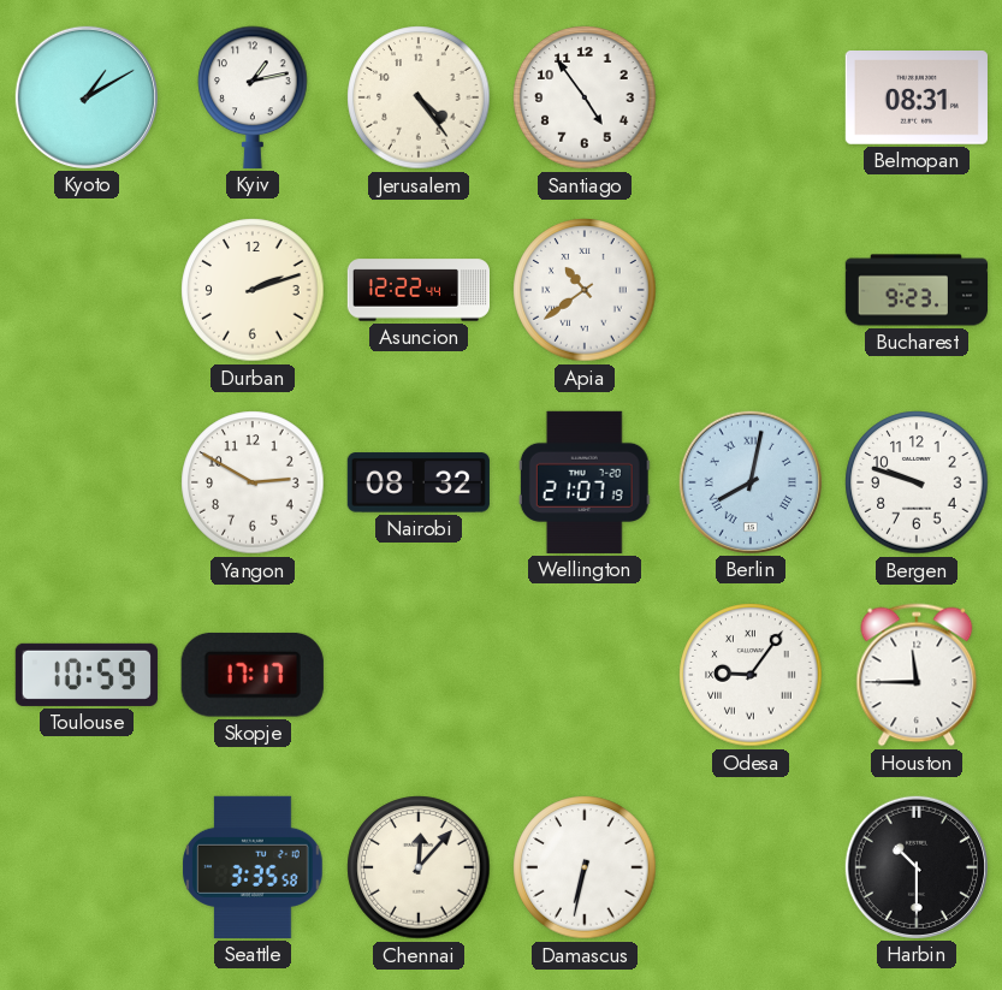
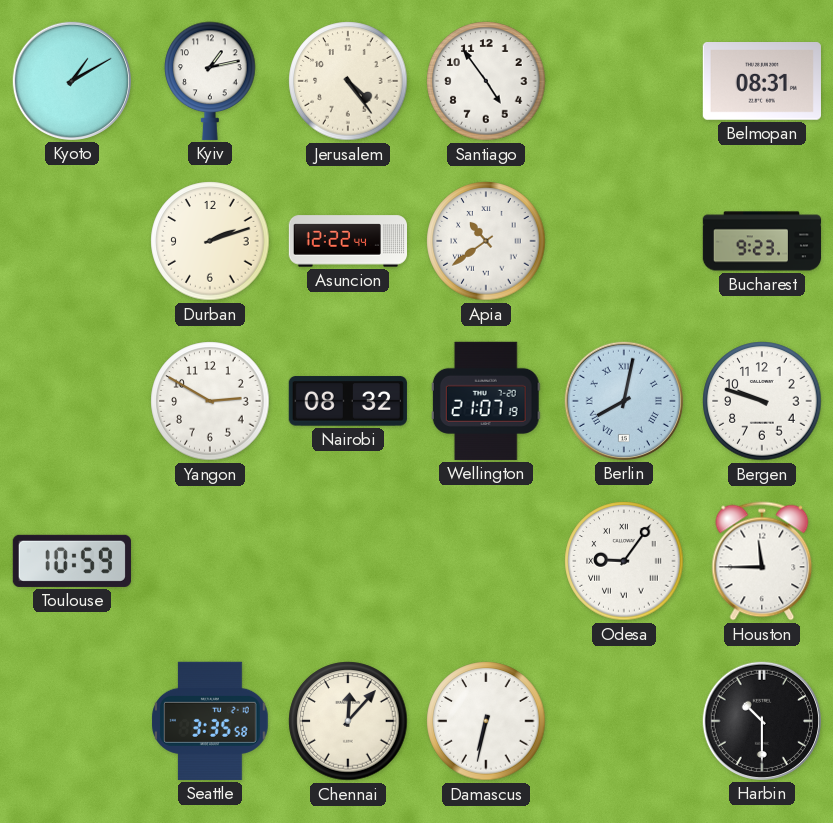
Skopje: 17:17 -> none
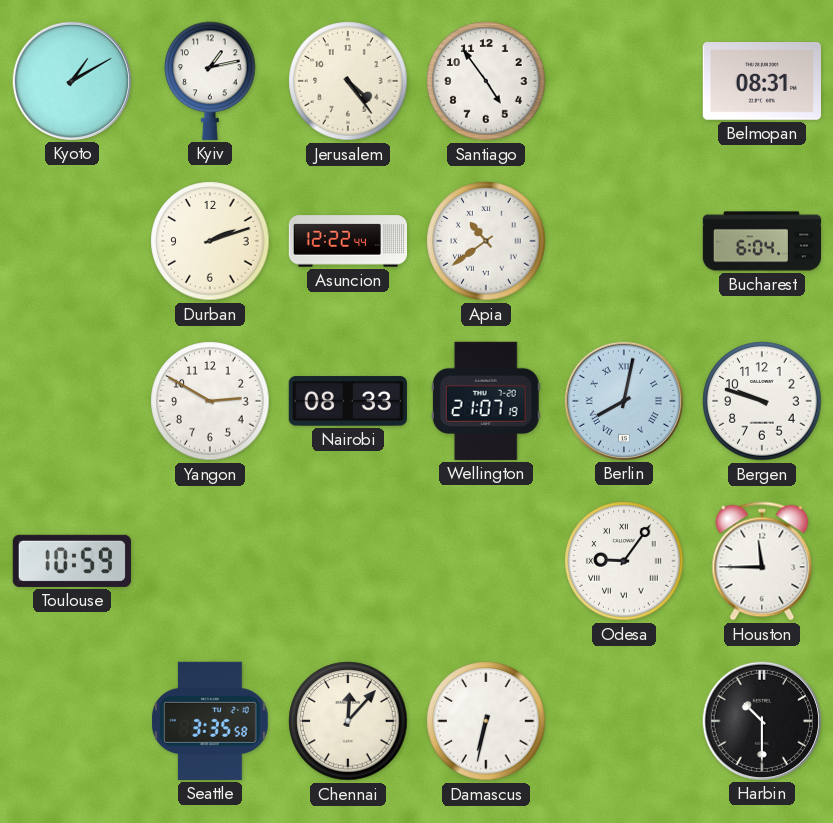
Bucharest: 9:23 -> 6:04
Nairobi: 08:32 -> 08:33
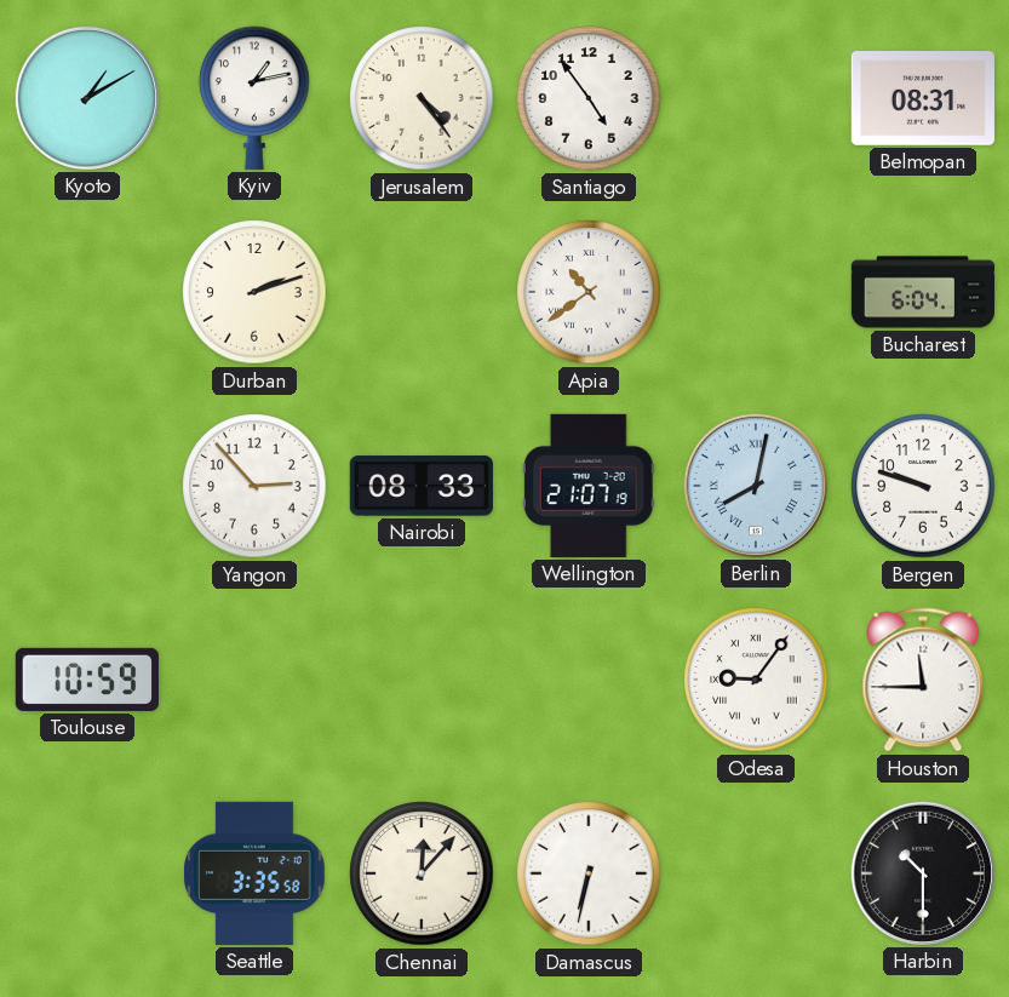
Asuncion: 12:22 -> none
Yangon: 2:50 -> 2:53
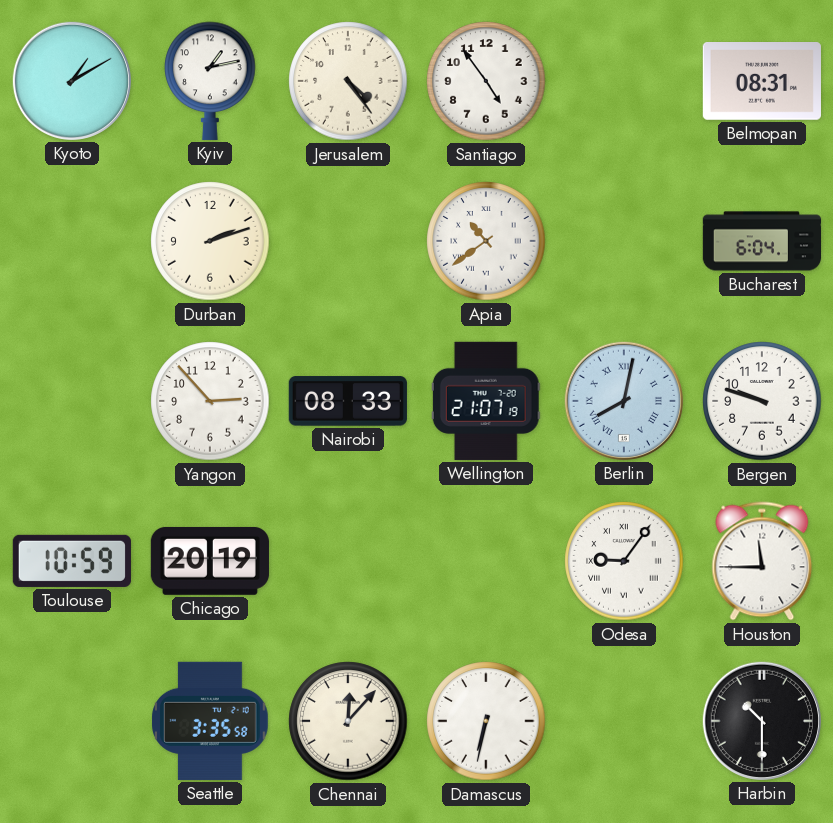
Chicago: none -> 20:19
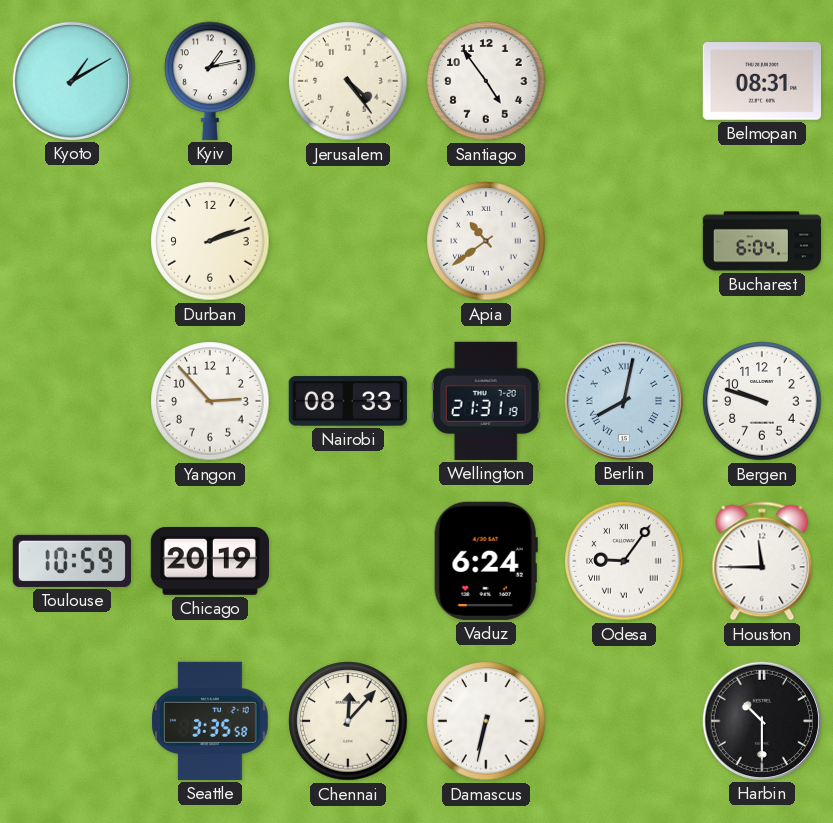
Wellington: 21:07 -> 21:31
Vaduz: none -> 6:24
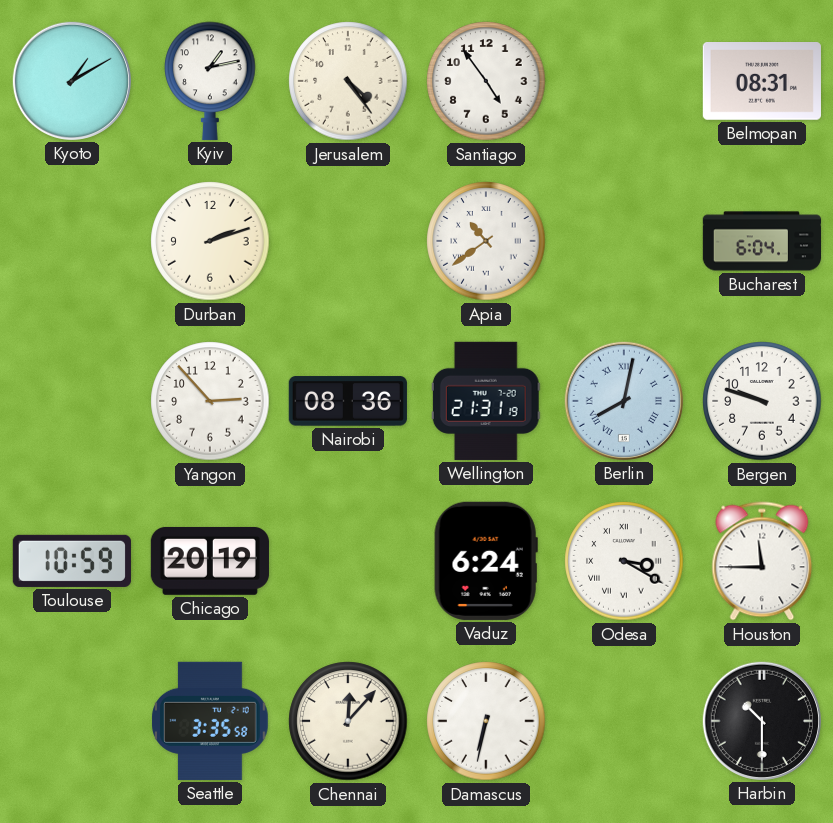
Nairobi: 08:33 -> 08:36
Odesa: 9:06 -> 3:20
